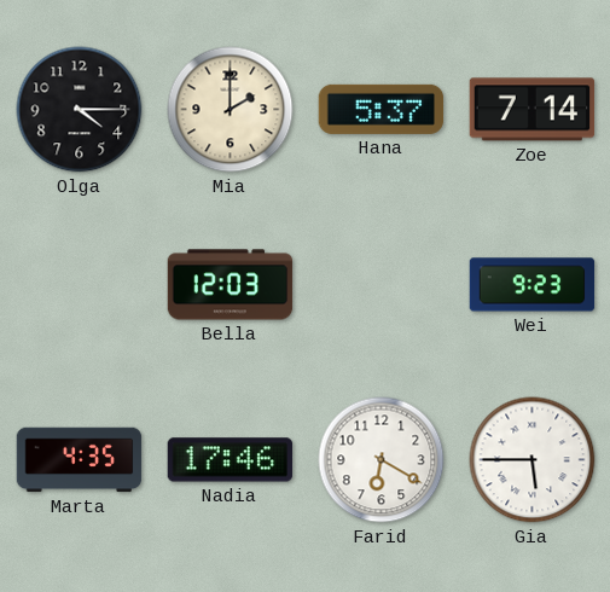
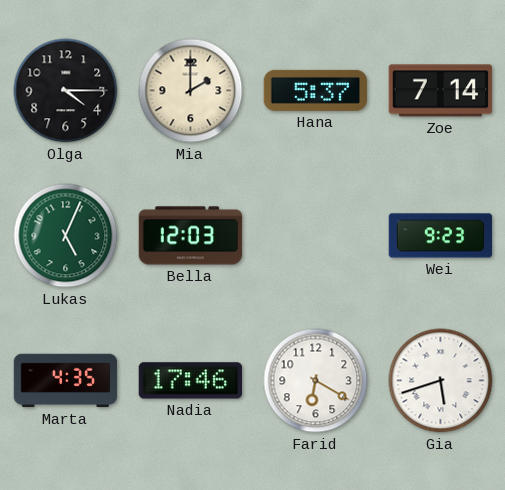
Lukas: none -> 5:04
Gia: 5:45 -> 5:42
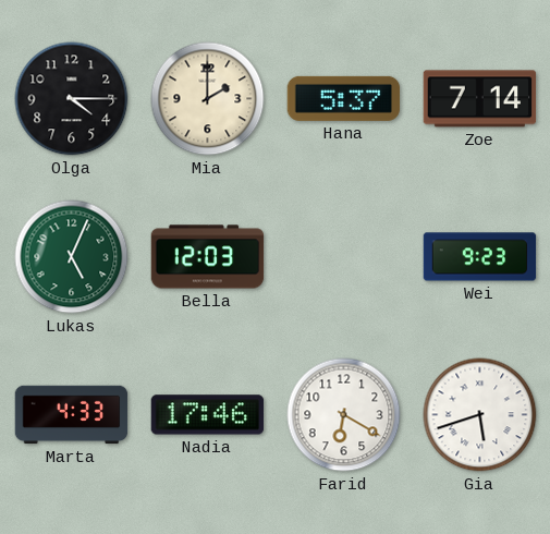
Marta: 4:35 -> 4:33
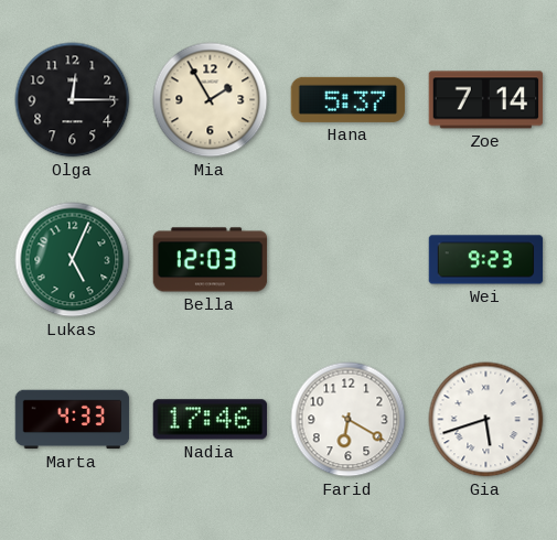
Olga: 4:15 -> 12:15
Mia: 2:00 -> 1:55
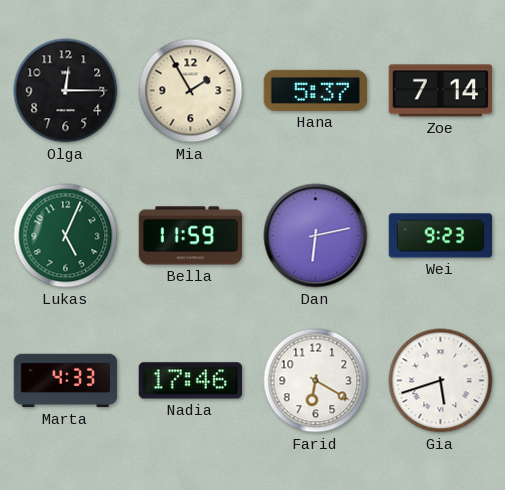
Bella: 12:03 -> 11:59
Dan: none -> 6:13
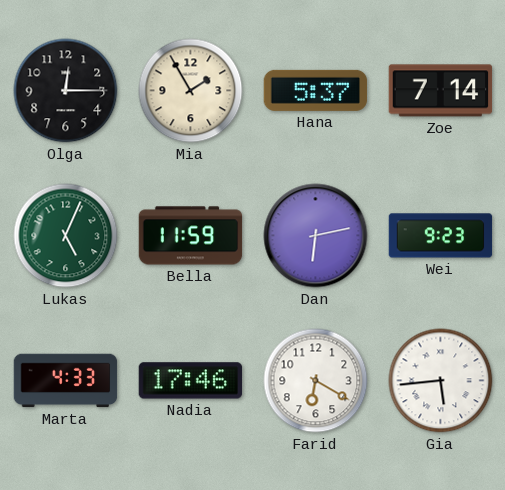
Gia: 5:42 -> 5:44
